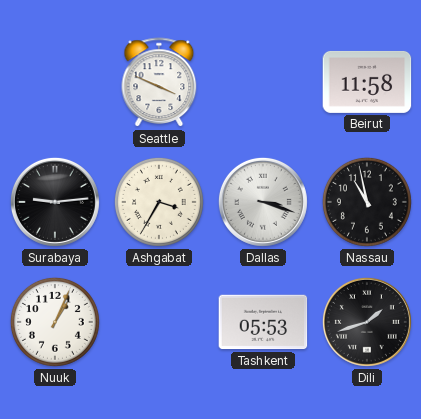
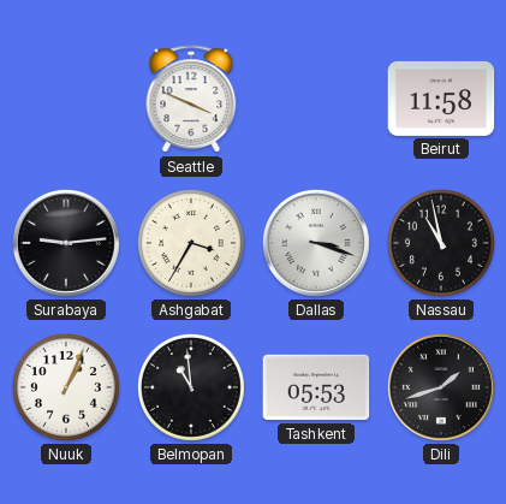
Belmopan: none -> 10:59
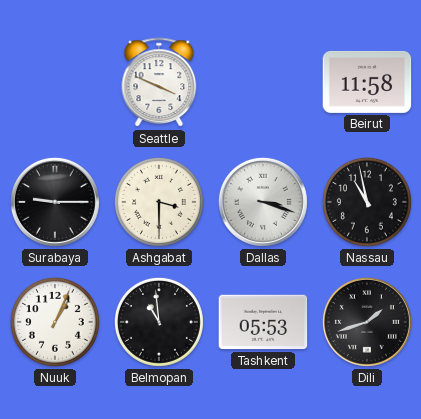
Surabaya: 9:14 -> 9:15
Ashgabat: 3:35 -> 3:30
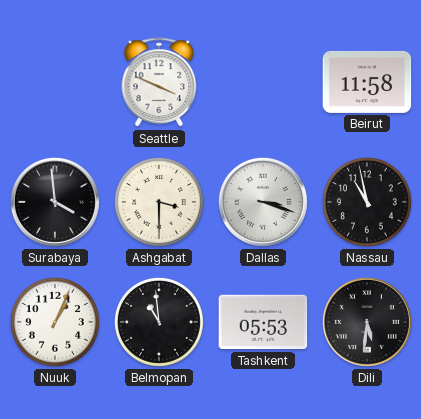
Surabaya: 9:15 -> 3:59
Dili: 1:42 -> 5:31
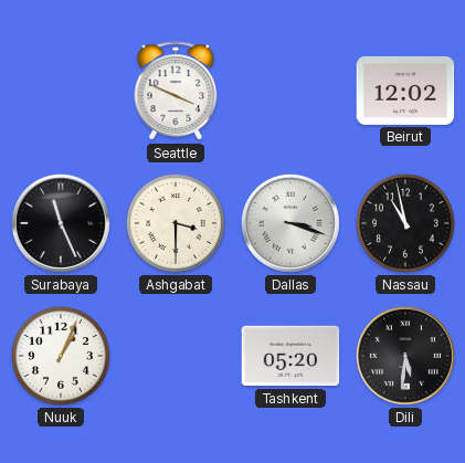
Beirut: 11:58 -> 12:02
Surabaya: 3:59 -> 11:26
Belmopan: 10:59 -> none
Tashkent: 05:53 -> 05:20
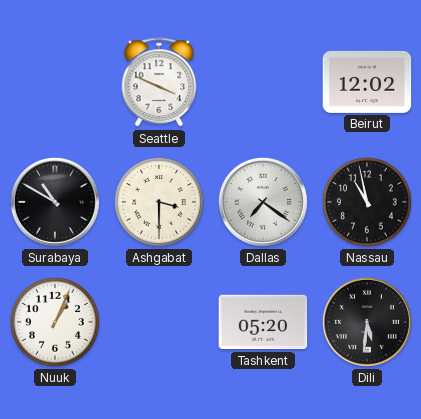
Surabaya: 11:26 -> 10:50
Dallas: 3:18 -> 7:21
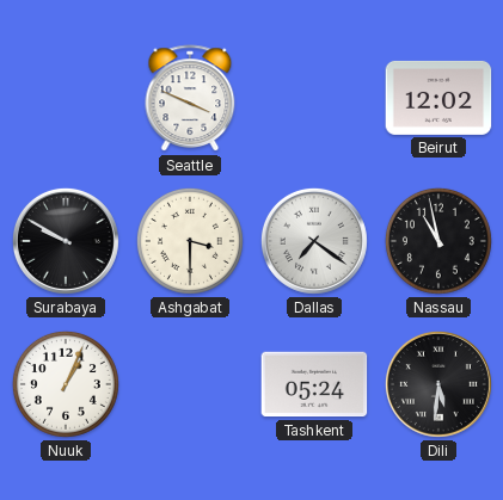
Surabaya: 10:50 -> 9:50
Tashkent: 05:20 -> 05:24
